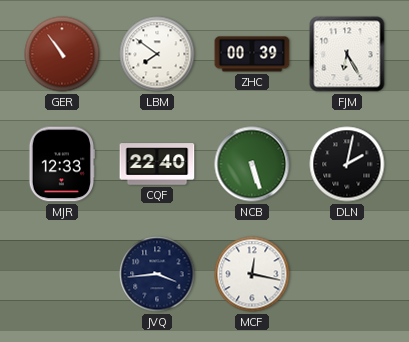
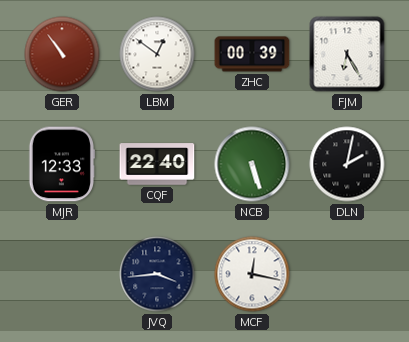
LBM: 7:51 -> 12:51
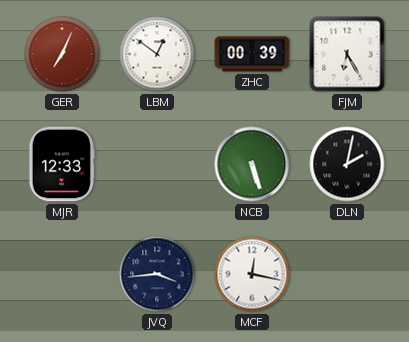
GER: 10:54 -> 7:04
CQF: 22:40 -> none
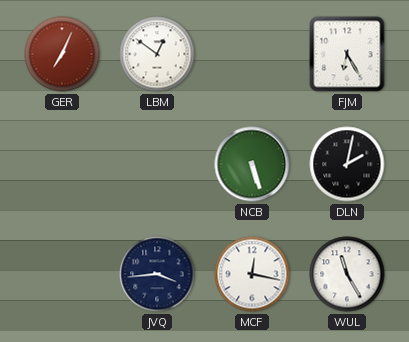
ZHC: 00:39 -> none
MJR: 12:33 -> none
WUL: none -> 11:25
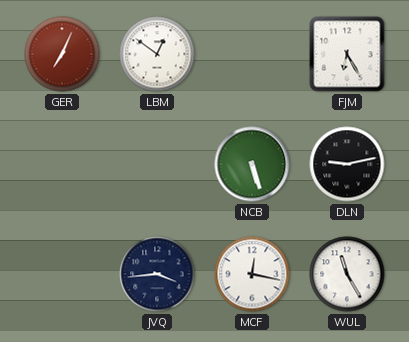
DLN: 2:02 -> 9:13
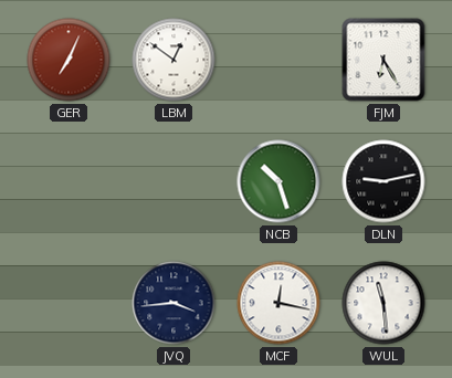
NCB: 5:27 -> 10:27
WUL: 11:25 -> 11:29
